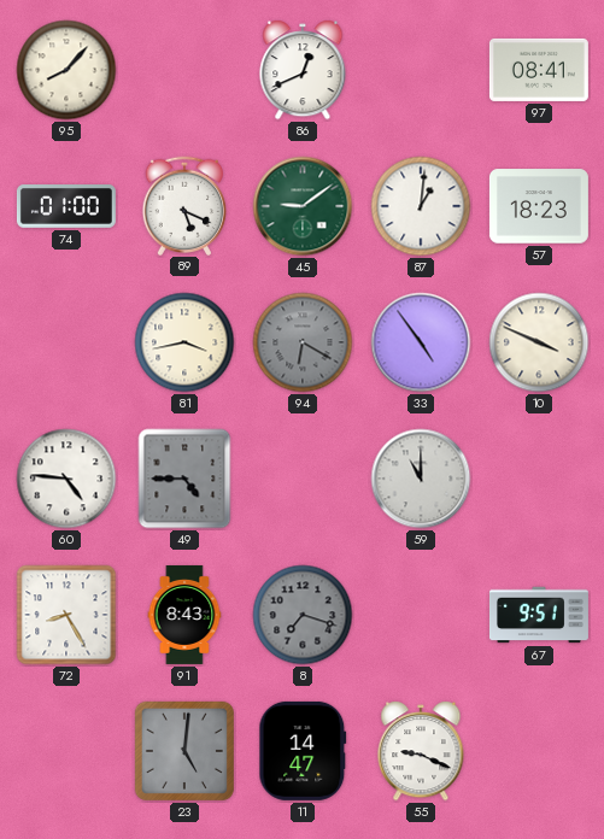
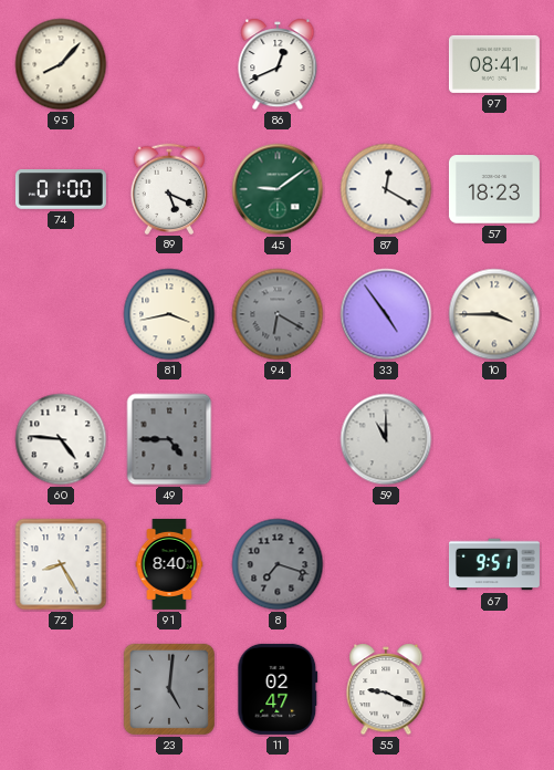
87: 1:01 -> 12:20
10: 3:49 -> 3:45
91: 8:43 -> 8:40
11: 14:47 -> 02:47
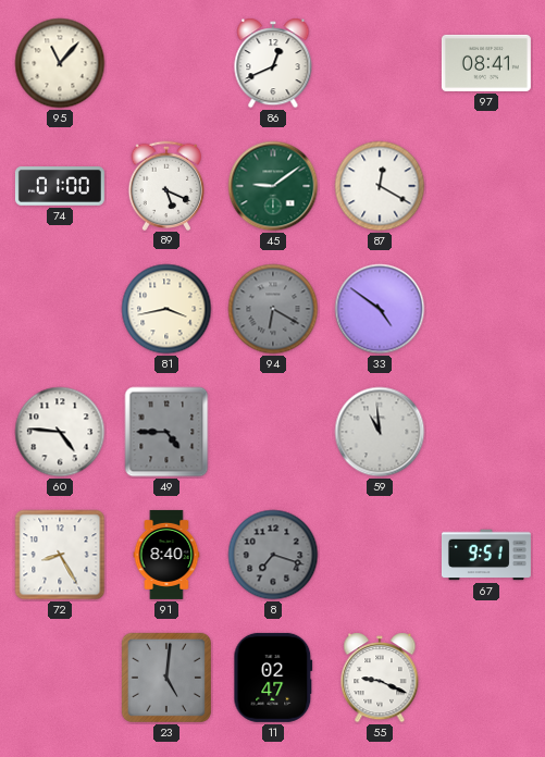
95: 8:07 -> 11:07
57: 18:23 -> none
33: 4:54 -> 4:51
10: 3:45 -> none
59: 11:00 -> 10:59
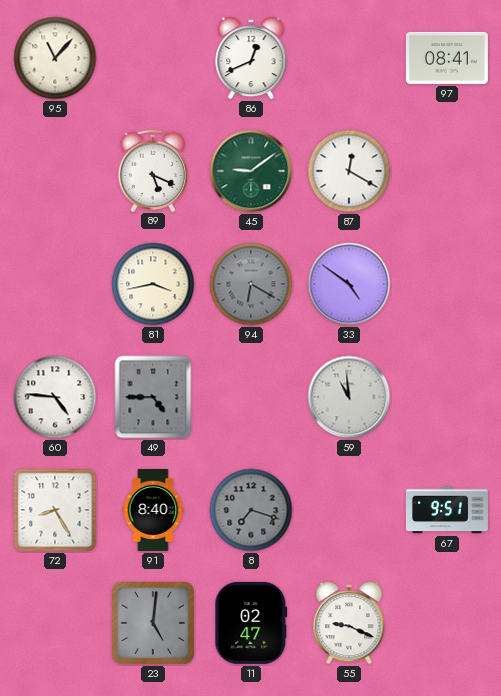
74: 01:00 -> none
